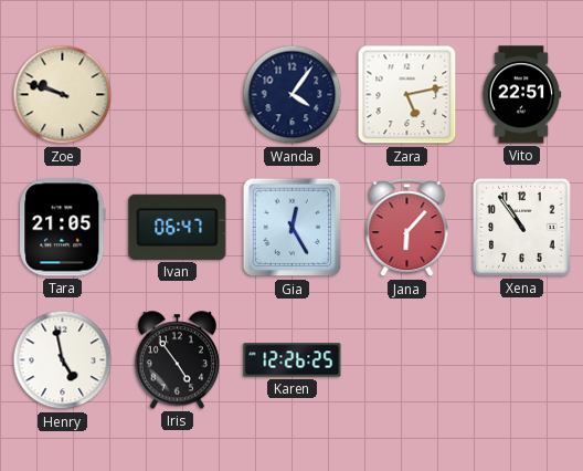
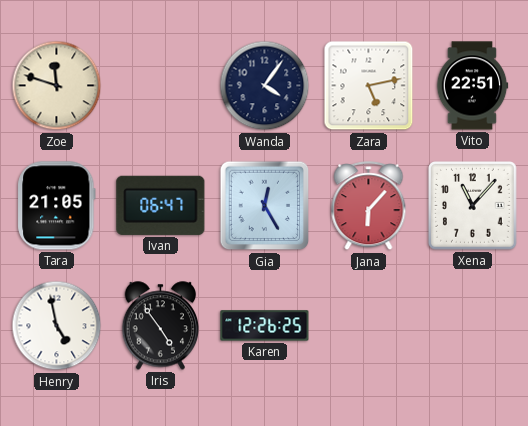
Zoe: 9:48 -> 11:48
Xena: 10:54 -> 11:07
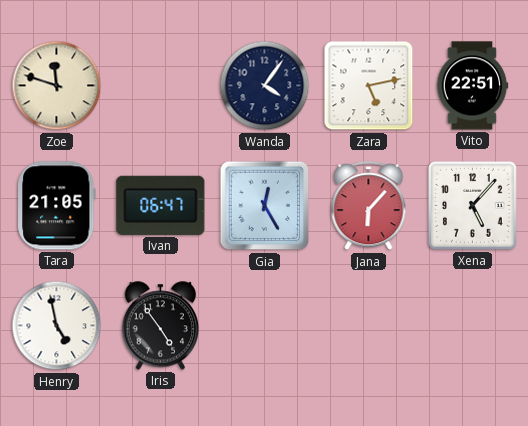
Xena: 11:07 -> 5:07
Karen: 12:26 -> none
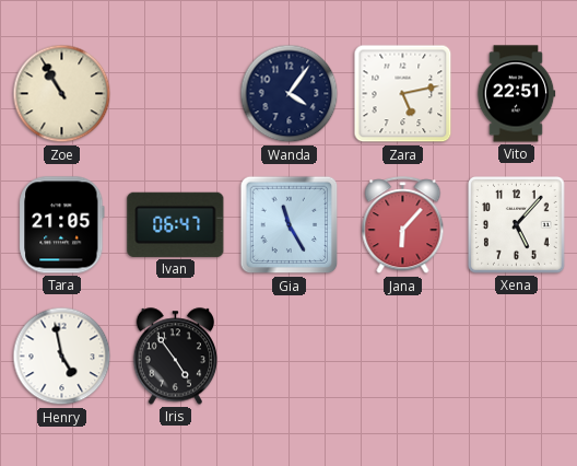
Zoe: 11:48 -> 10:55
Gia: 12:25 -> 11:25
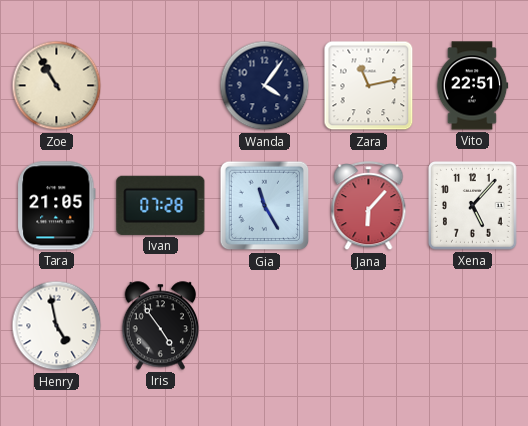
Zara: 5:13 -> 11:13
Ivan: 06:47 -> 07:28
